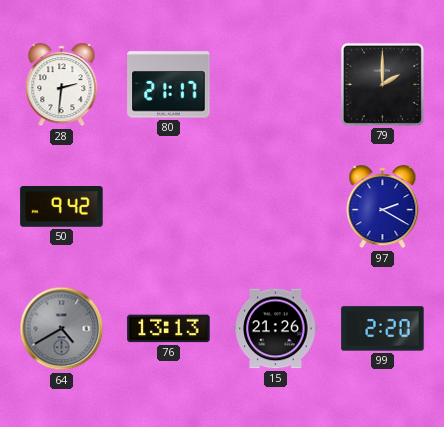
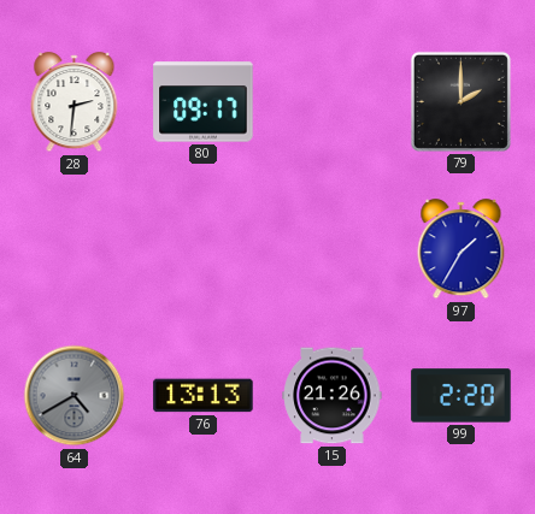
80: 21:17 -> 09:17
50: 9:42 -> none
97: 2:20 -> 1:35
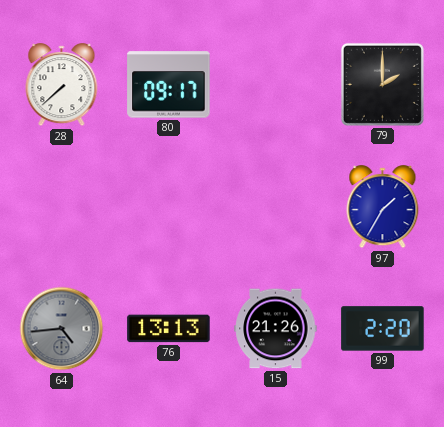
28: 2:31 -> 7:38
64: 4:40 -> 4:44
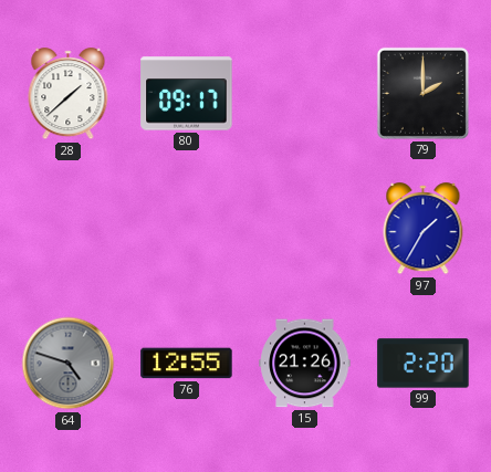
28: 7:38 -> 1:38
64: 4:44 -> 4:48
76: 13:13 -> 12:55
